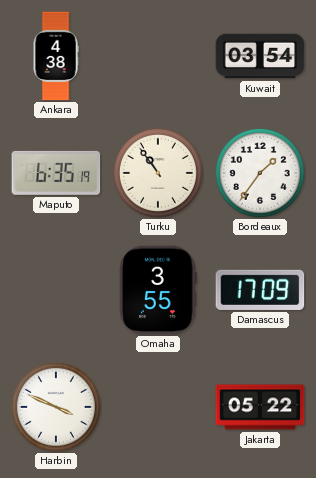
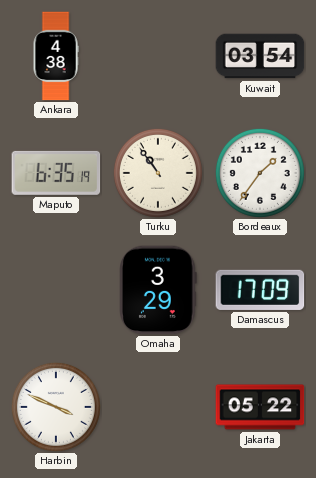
Omaha: 3:55 -> 3:29
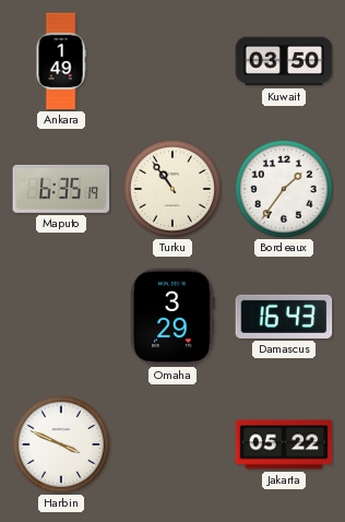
Ankara: 4:38 -> 1:49
Kuwait: 03:54 -> 03:50
Damascus: 17:09 -> 16:43
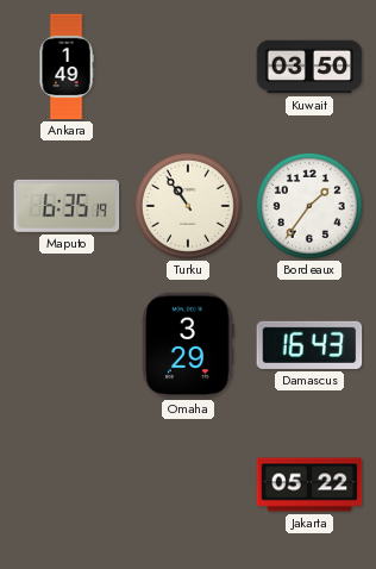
Harbin: 3:49 -> none
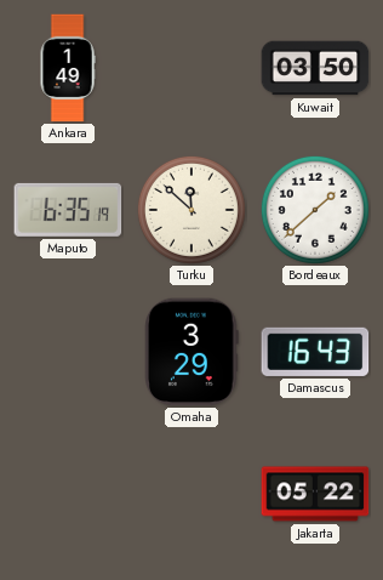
Turku: 10:54 -> 11:52
Bordeaux: 1:36 -> 1:38
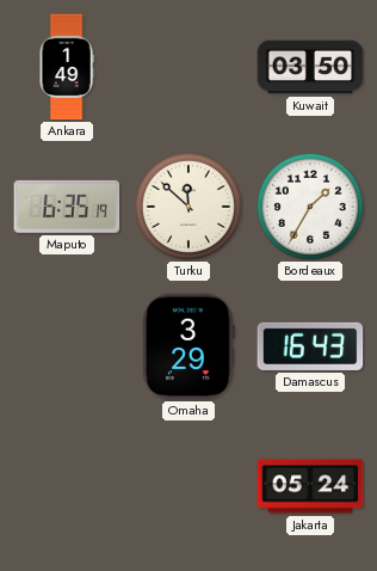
Bordeaux: 1:38 -> 1:35
Jakarta: 05:22 -> 05:24
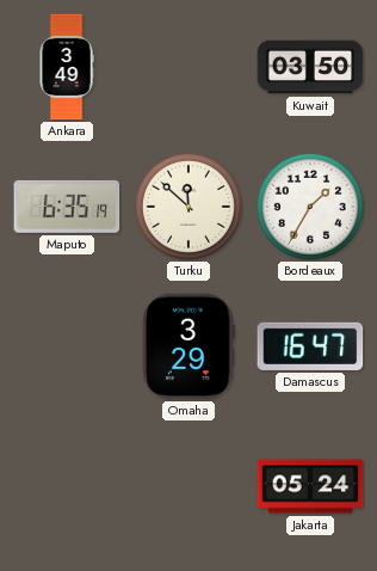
Ankara: 1:49 -> 3:49
Damascus: 16:43 -> 16:47
